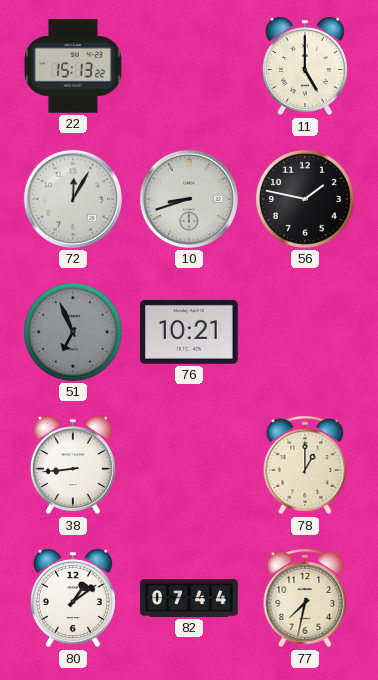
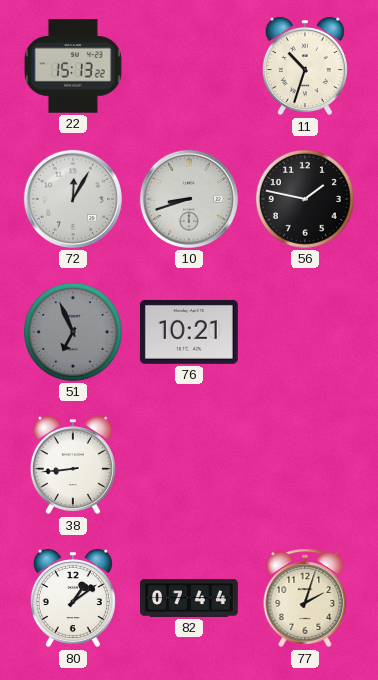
11: 5:00 -> 10:33
78: 1:00 -> none
77: 7:32 -> 2:03
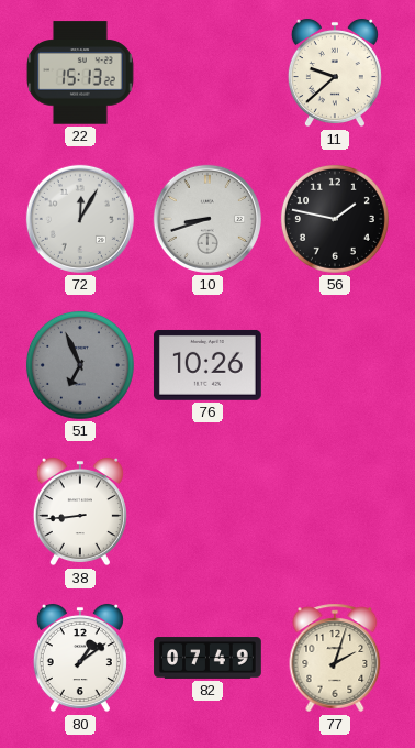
11: 10:33 -> 9:38
76: 10:21 -> 10:26
82: 07:44 -> 07:49
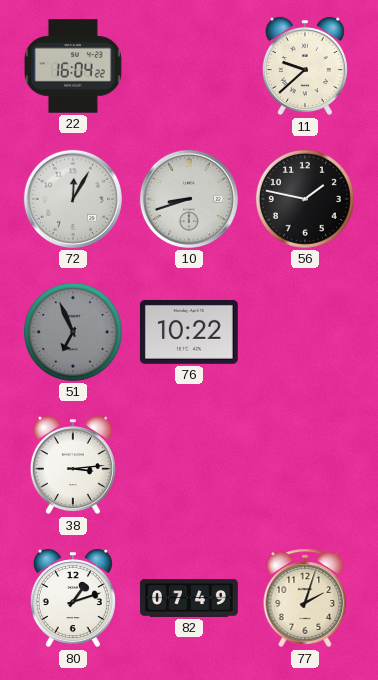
22: 15:13 -> 16:04
76: 10:26 -> 10:22
38: 8:44 -> 3:14
80: 1:09 -> 1:12
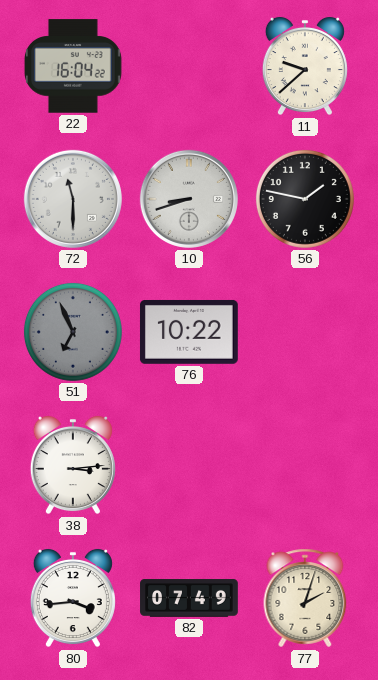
72: 12:05 -> 11:30
80: 1:12 -> 3:44
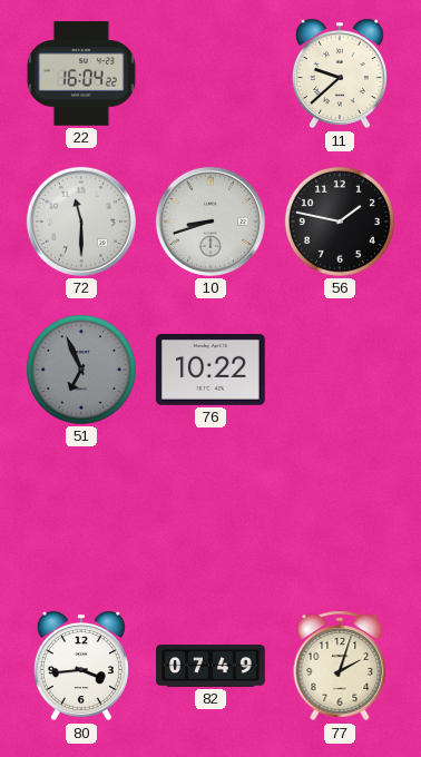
38: 3:14 -> none
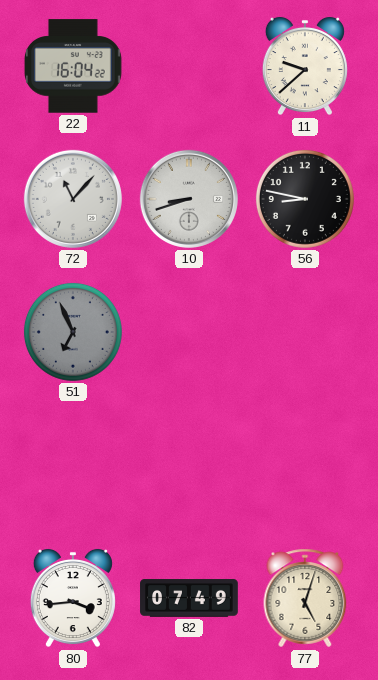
72: 11:30 -> 11:07
56: 1:47 -> 8:47
76: 10:22 -> none
77: 2:03 -> 5:03
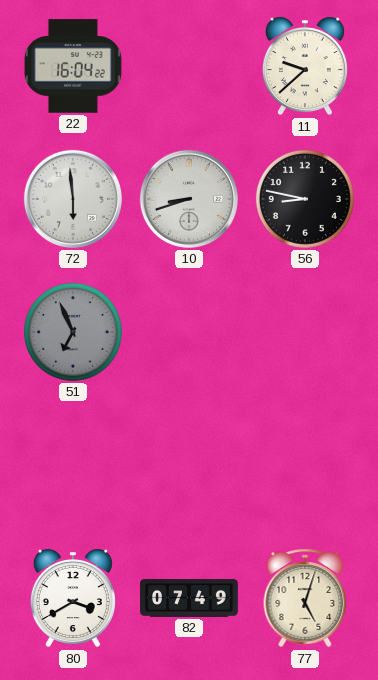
72: 11:07 -> 5:59
80: 3:44 -> 3:40
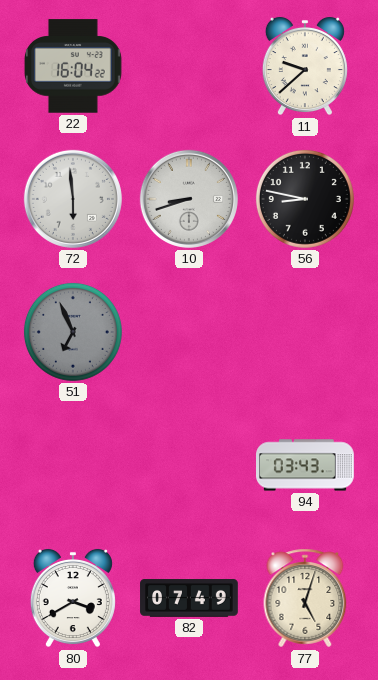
94: none -> 03:43
